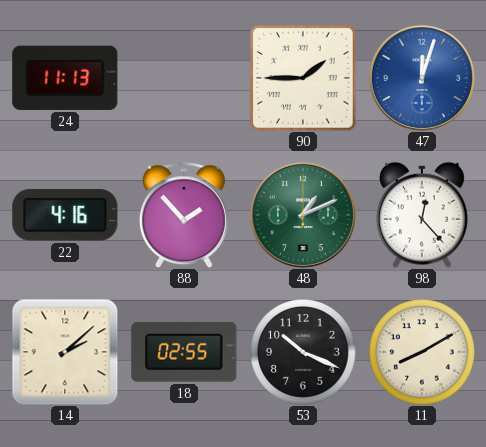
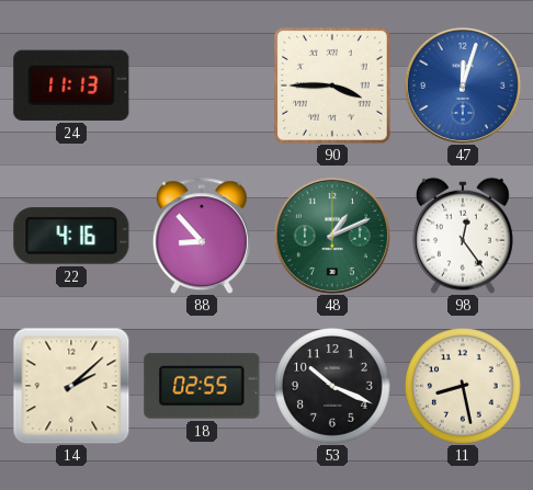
90: 1:45 -> 3:45
88: 1:53 -> 8:53
98: 12:23 -> 12:24
11: 8:10 -> 8:28
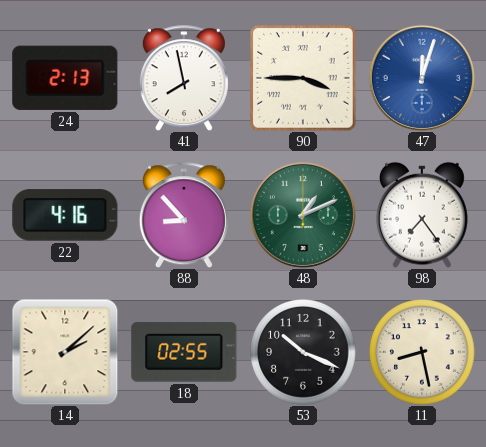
24: 11:13 -> 2:13
41: none -> 7:58
98: 12:24 -> 7:24
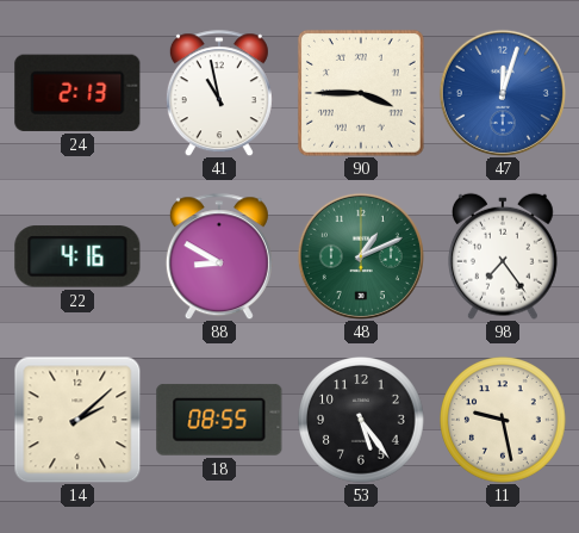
41: 7:58 -> 10:58
88: 8:53 -> 8:50
18: 02:55 -> 08:55
53: 10:19 -> 5:24
11: 8:28 -> 9:28
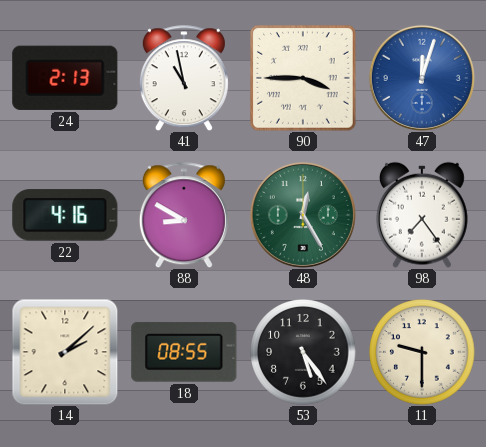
48: 1:11 -> 12:25
11: 9:28 -> 9:30
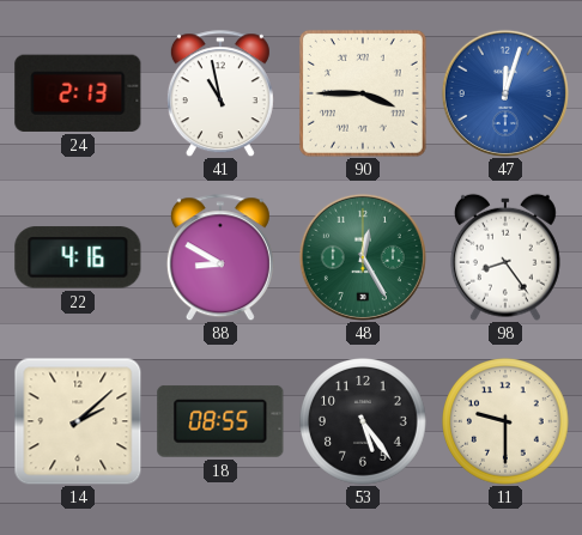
98: 7:24 -> 8:24
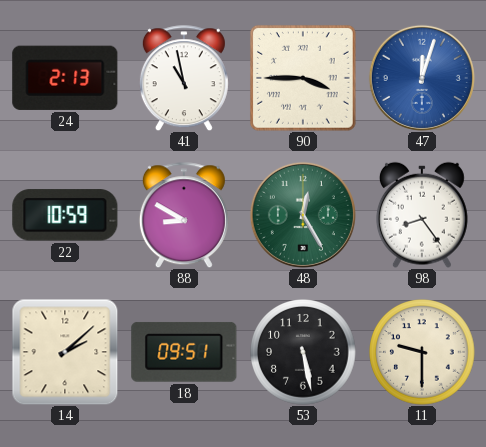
22: 4:16 -> 10:59
18: 08:55 -> 09:51
53: 5:24 -> 5:28
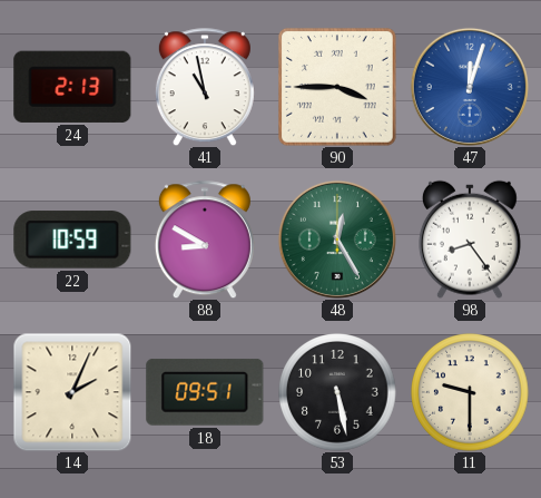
14: 2:08 -> 2:04
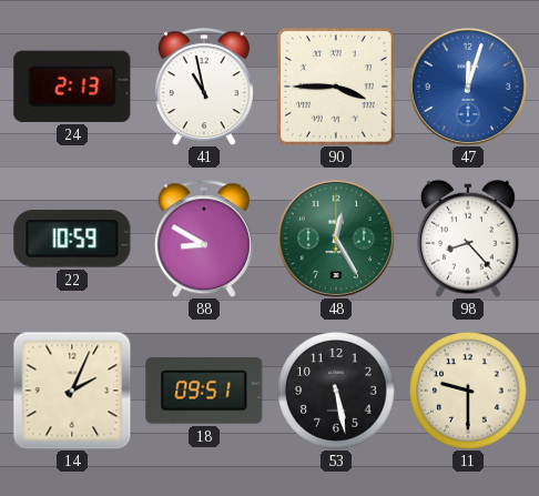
98: 8:24 -> 8:23
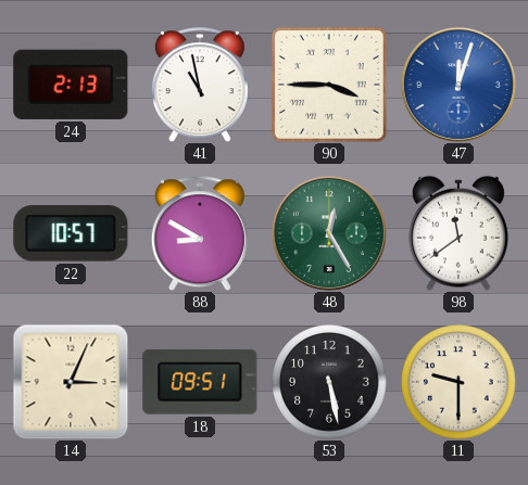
22: 10:59 -> 10:57
98: 8:23 -> 11:39
14: 2:04 -> 3:04
